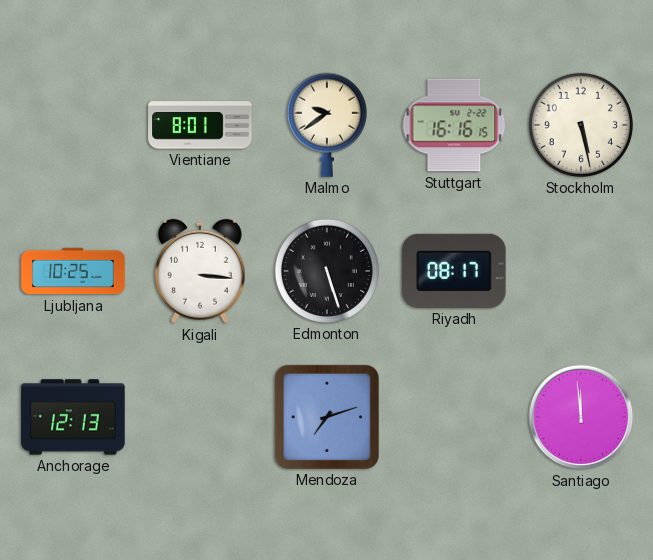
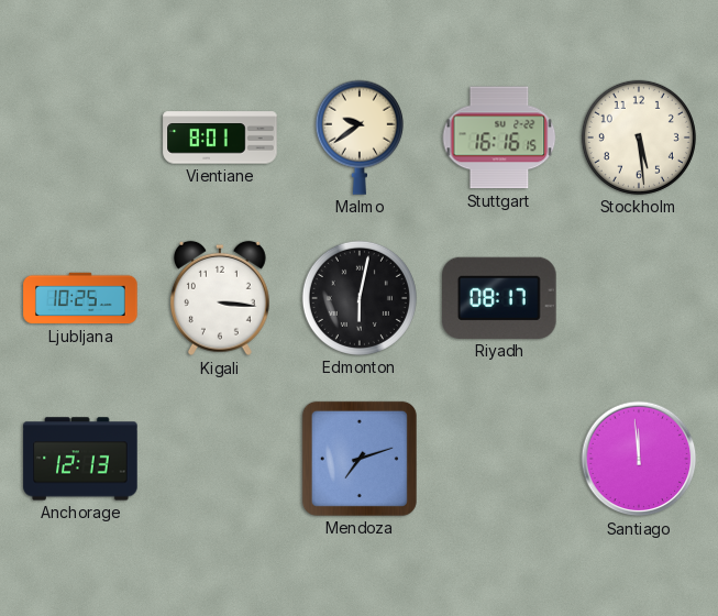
Stockholm: 5:28 -> 5:29
Edmonton: 5:27 -> 6:02
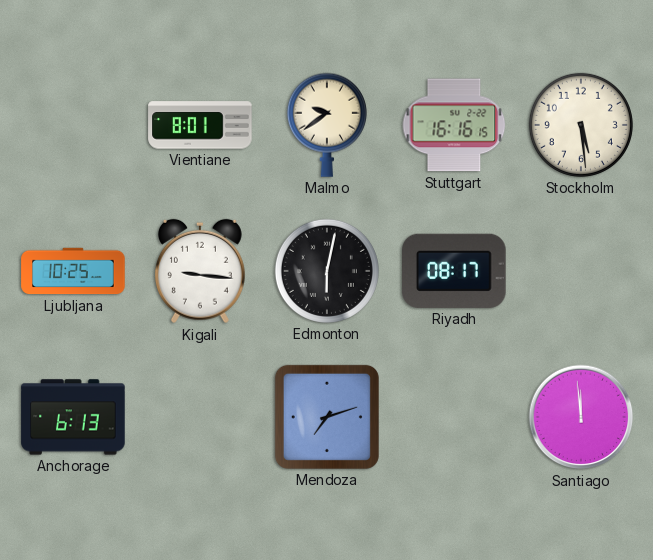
Kigali: 3:16 -> 9:16
Anchorage: 12:13 -> 6:13
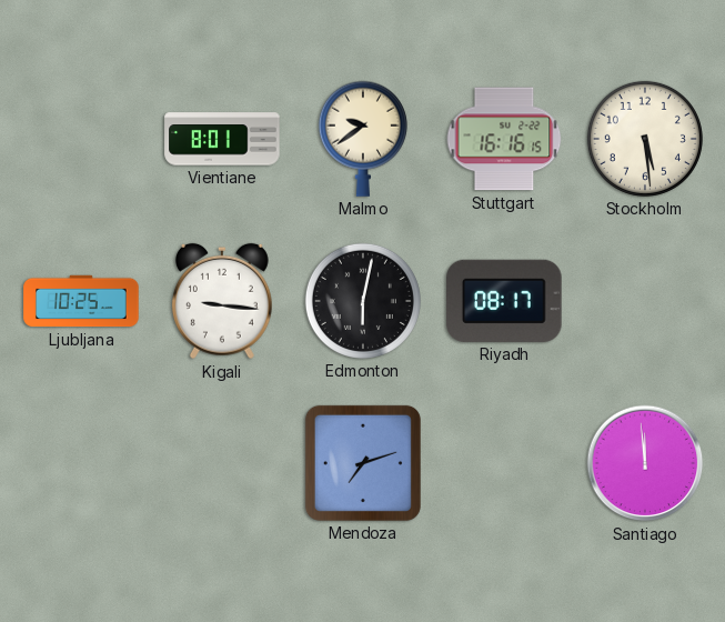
Anchorage: 6:13 -> none
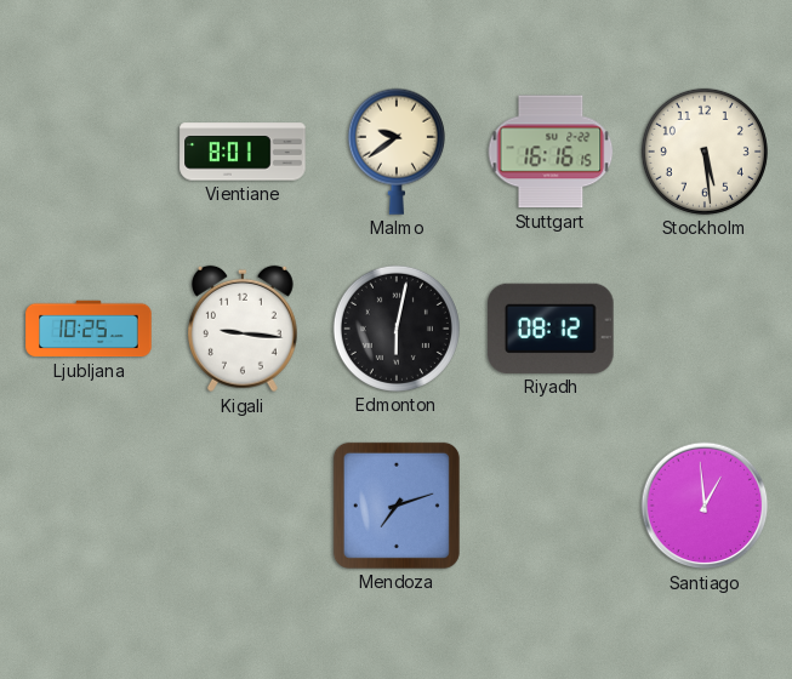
Riyadh: 08:17 -> 08:12
Santiago: 11:59 -> 12:59
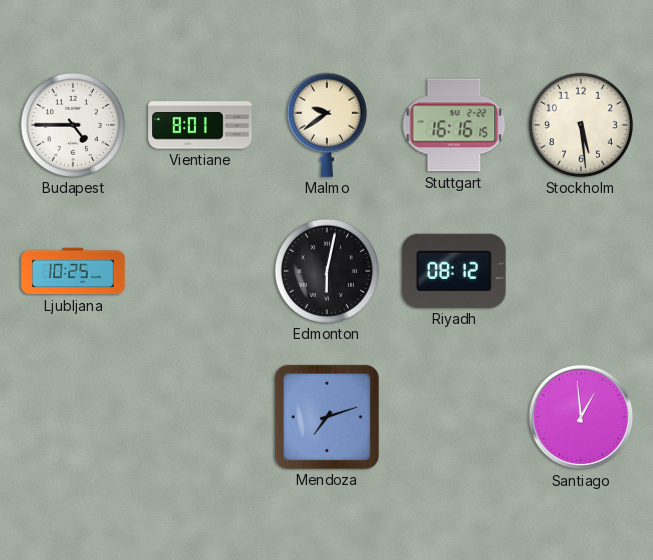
Budapest: none -> 4:45
Kigali: 9:16 -> none
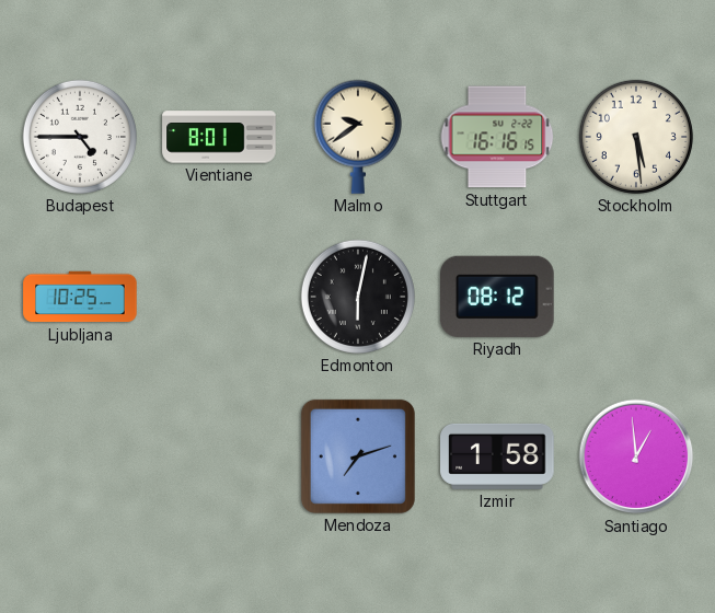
Izmir: none -> 1:58
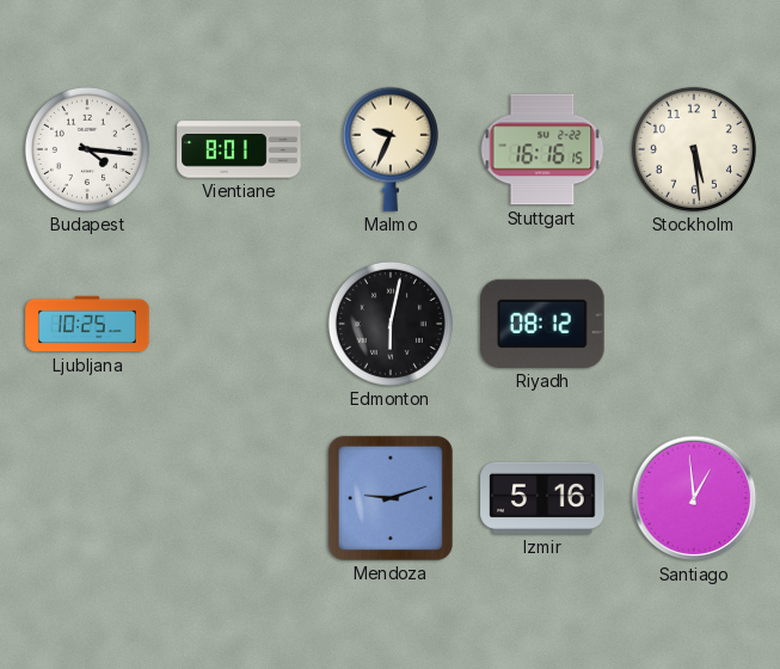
Budapest: 4:45 -> 4:16
Malmo: 9:39 -> 9:34
Mendoza: 7:12 -> 9:12
Izmir: 1:58 -> 5:16
